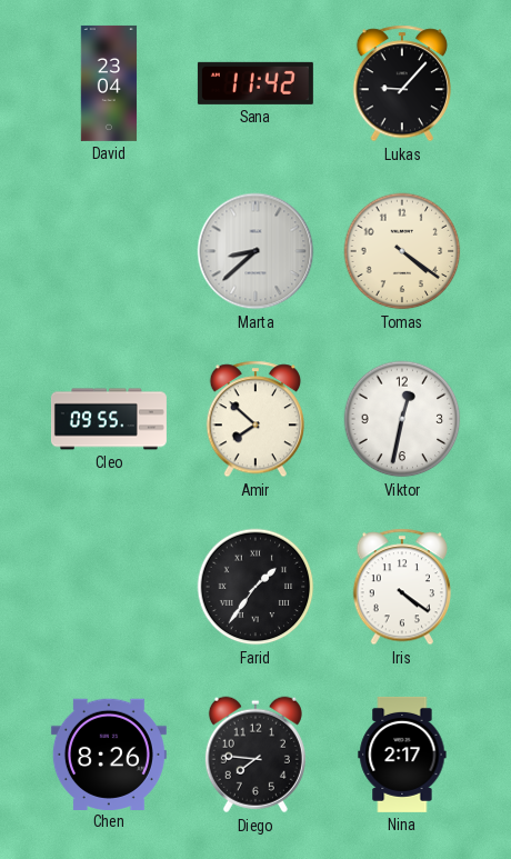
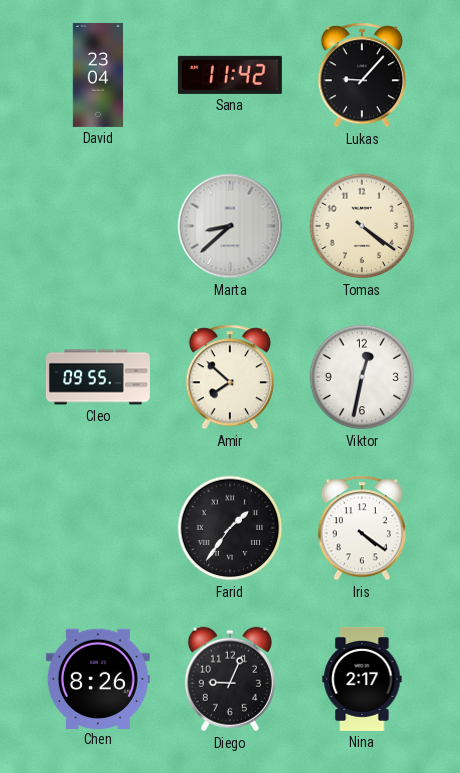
Diego: 7:46 -> 9:04
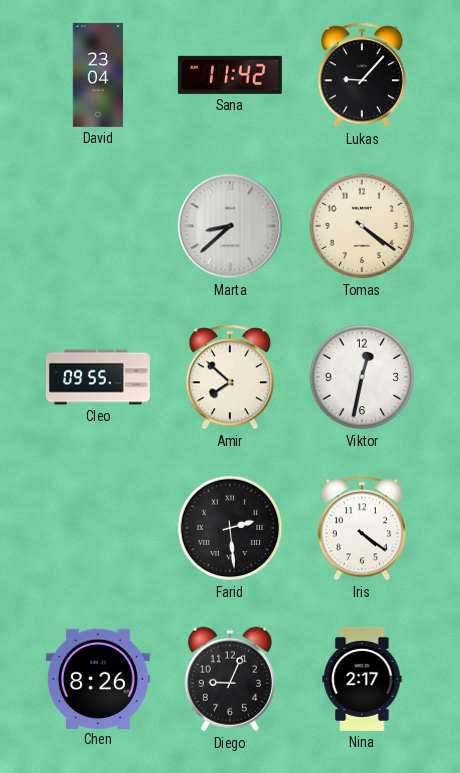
Farid: 1:36 -> 2:29
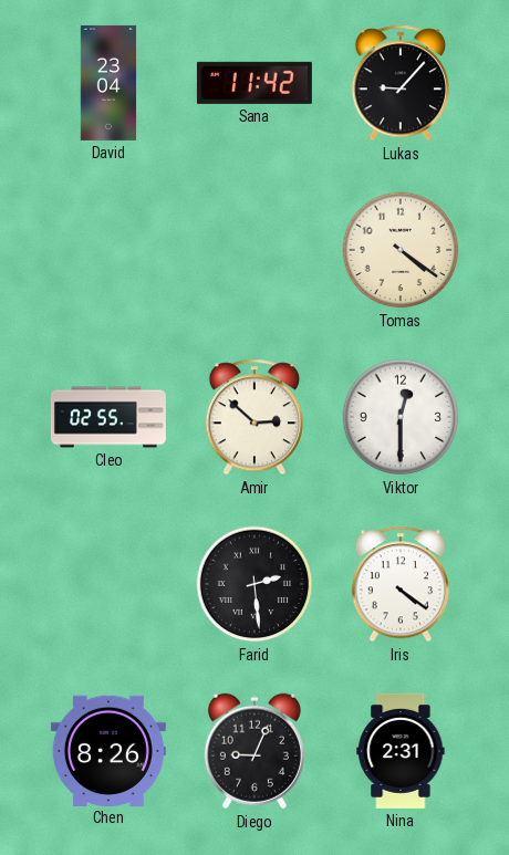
Marta: 8:38 -> none
Cleo: 09:55 -> 02:55
Amir: 7:52 -> 2:52
Viktor: 12:32 -> 12:30
Nina: 2:17 -> 2:31
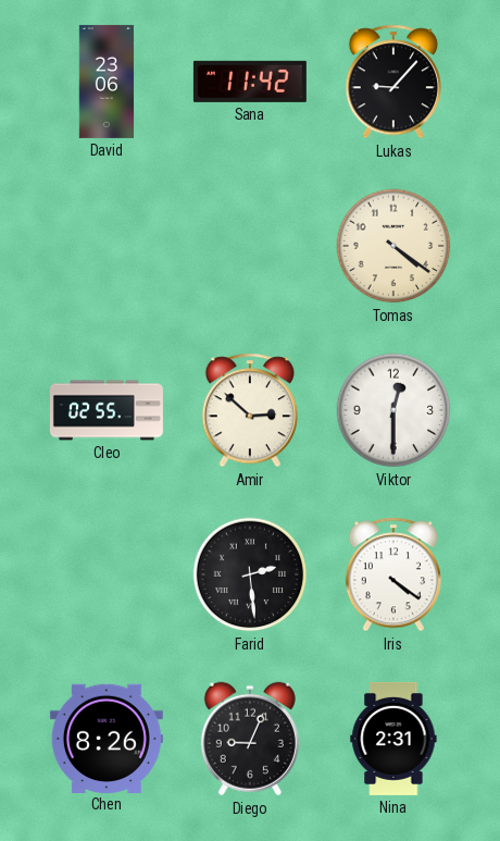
David: 23:04 -> 23:06
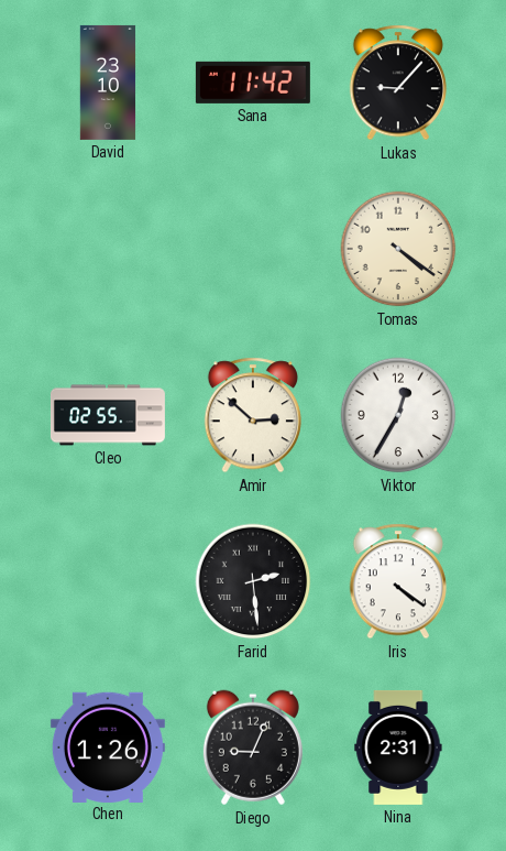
David: 23:06 -> 23:10
Viktor: 12:30 -> 12:35
Chen: 8:26 -> 1:26
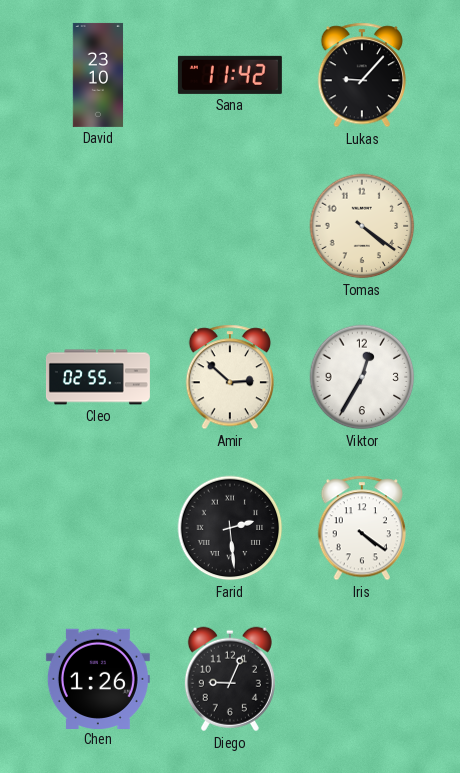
Nina: 2:31 -> none
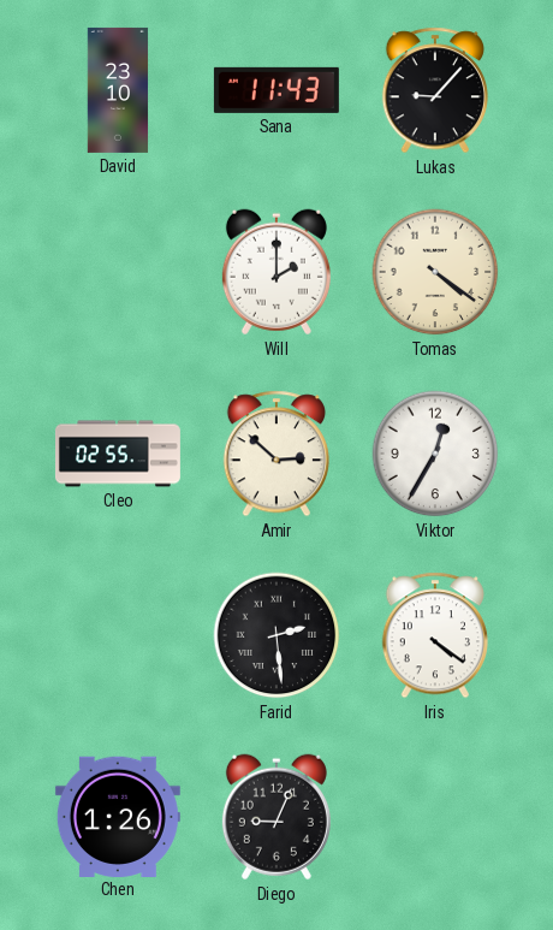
Sana: 11:42 -> 11:43
Will: none -> 2:00
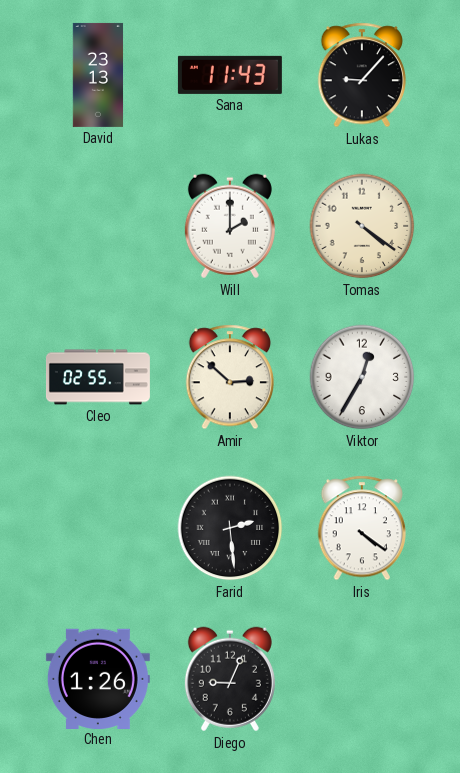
David: 23:10 -> 23:13
